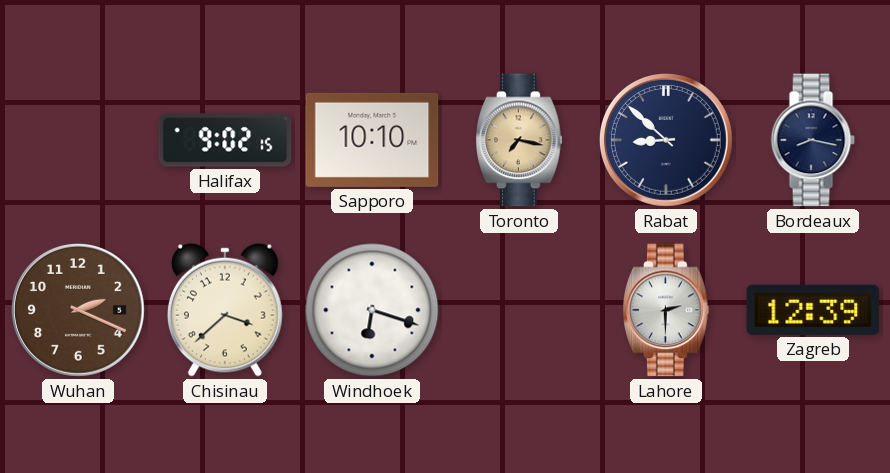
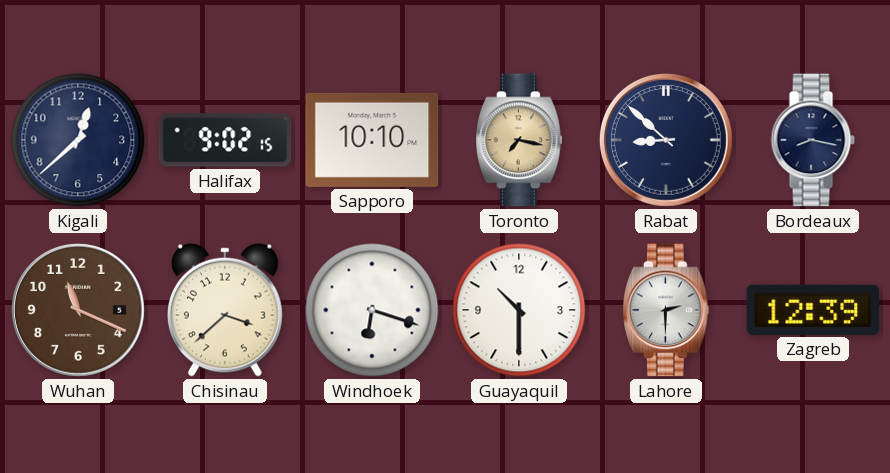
Kigali: none -> 12:38
Wuhan: 2:19 -> 11:19
Guayaquil: none -> 10:30
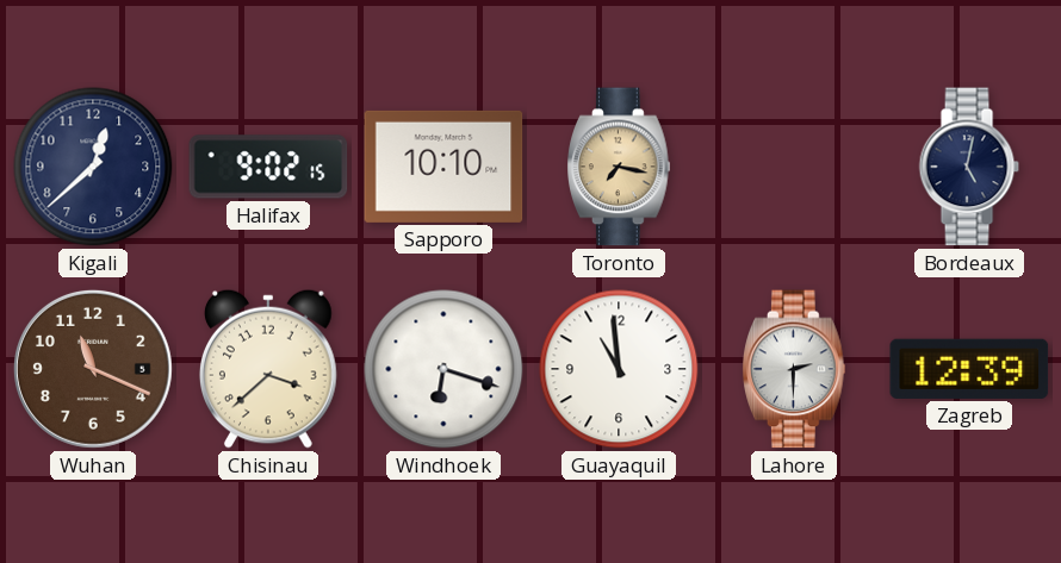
Rabat: 8:52 -> none
Bordeaux: 8:17 -> 5:02
Guayaquil: 10:30 -> 10:59
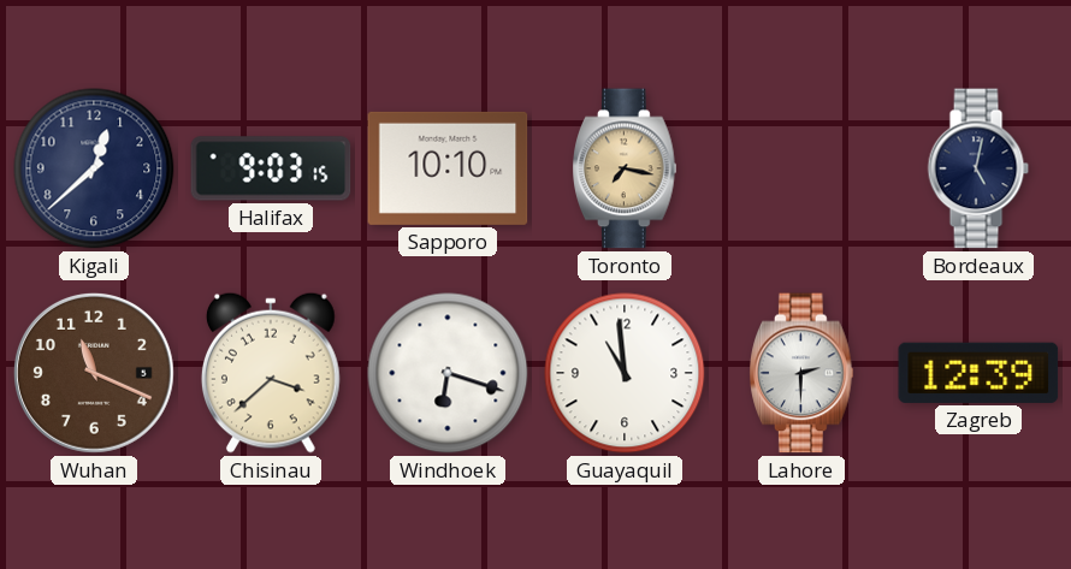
Halifax: 9:02 -> 9:03
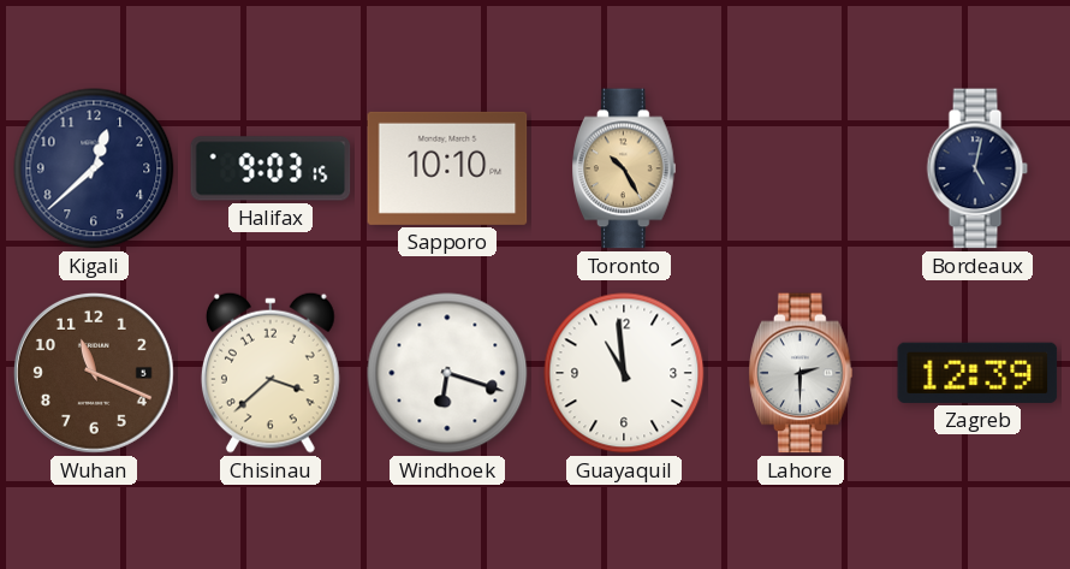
Toronto: 7:17 -> 10:25
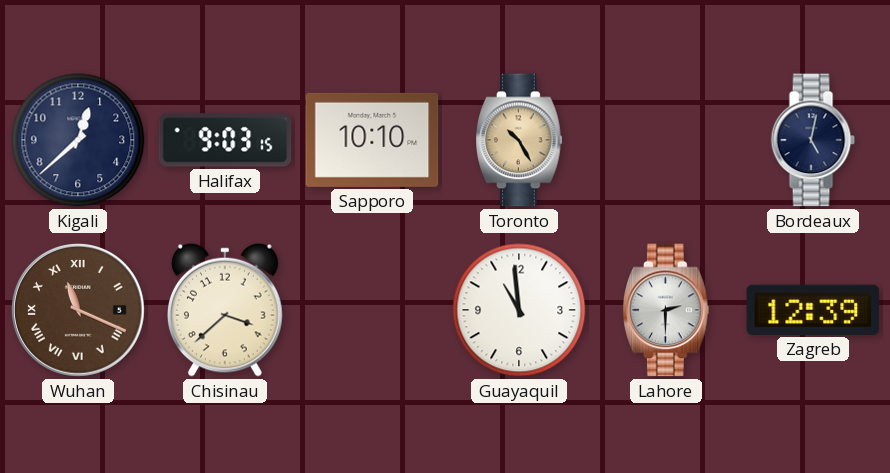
Wuhan numerals: Arabic -> Roman
Windhoek: 6:18 -> none
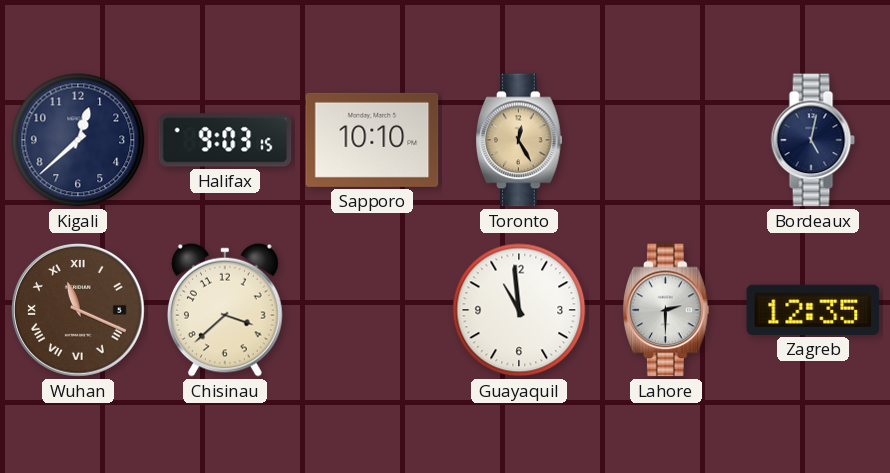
Toronto: 10:25 -> 12:25
Zagreb: 12:39 -> 12:35
